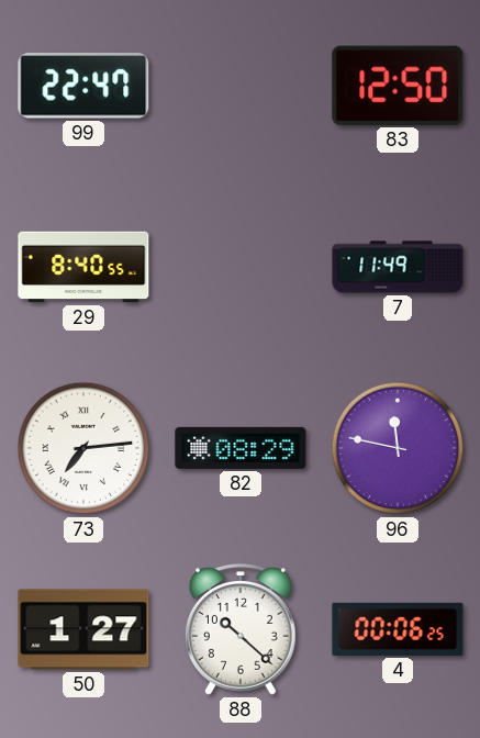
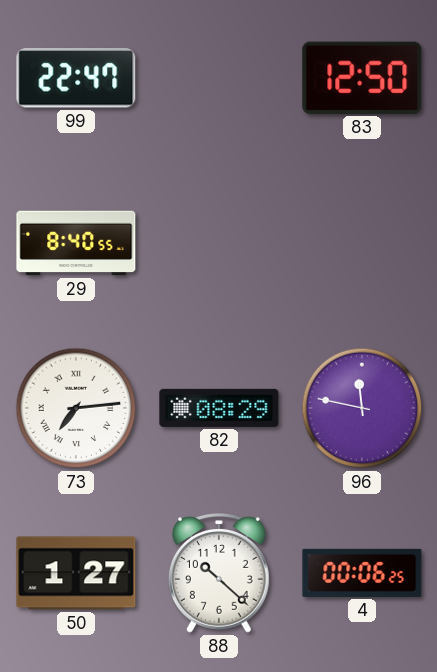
7: 11:49 -> none
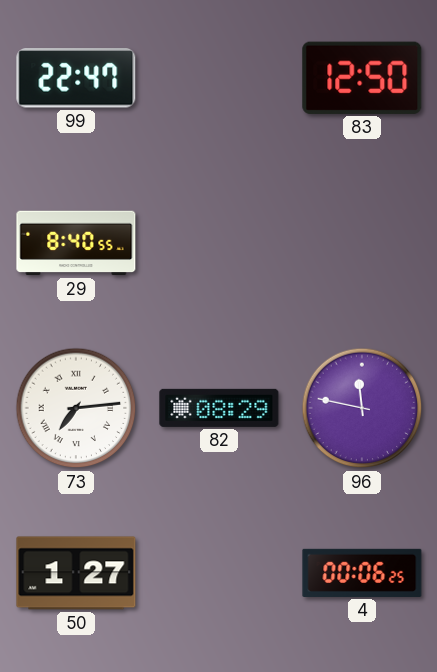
88: 10:22 -> none
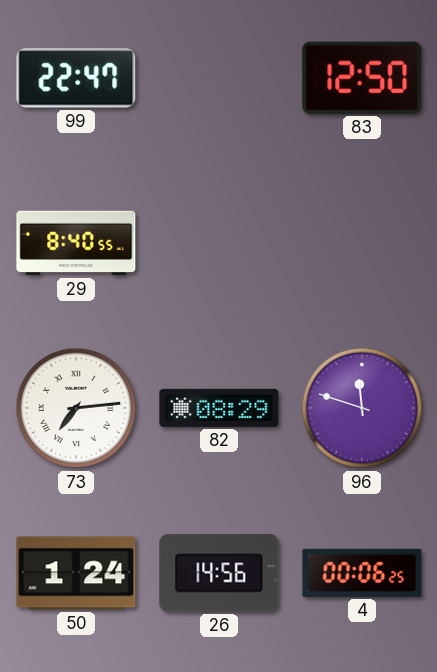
96: 11:47 -> 11:48
50: 1:27 -> 1:24
26: none -> 14:56
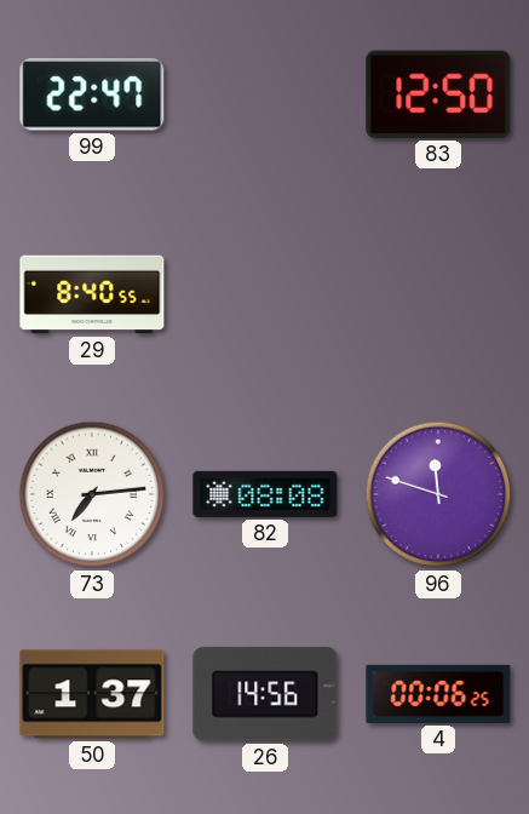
82: 08:29 -> 08:08
50: 1:24 -> 1:37
